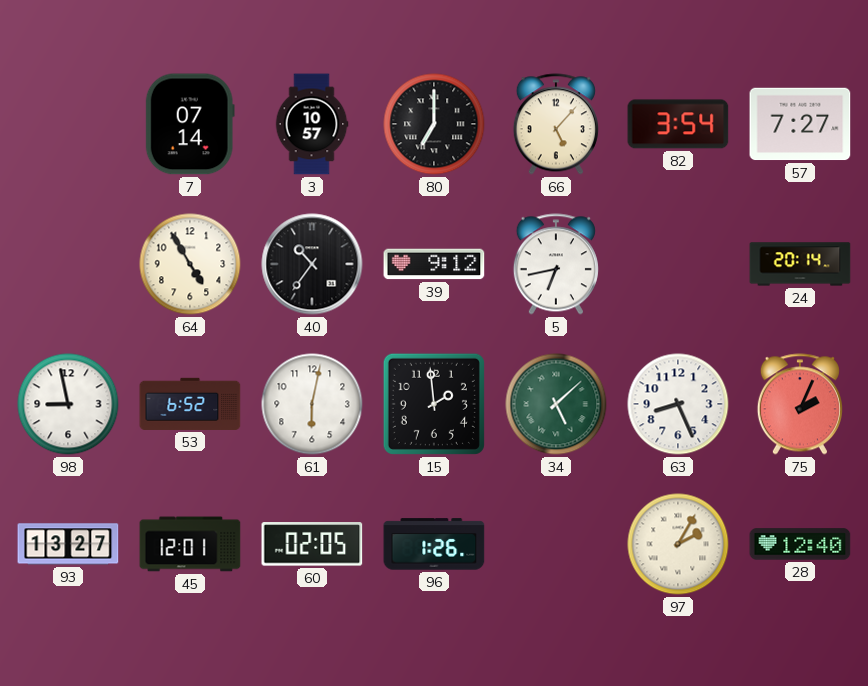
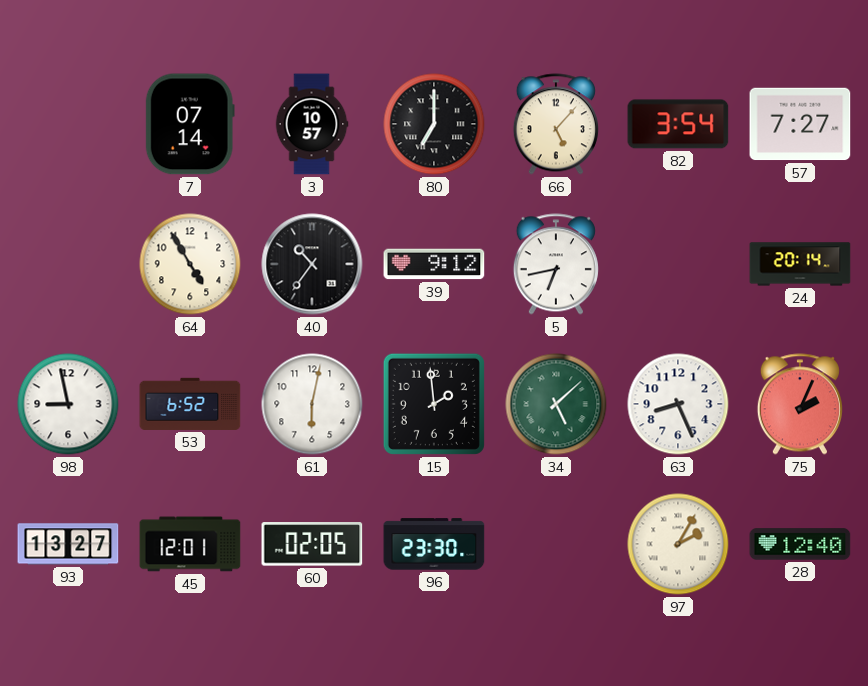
96: 1:26 -> 23:30
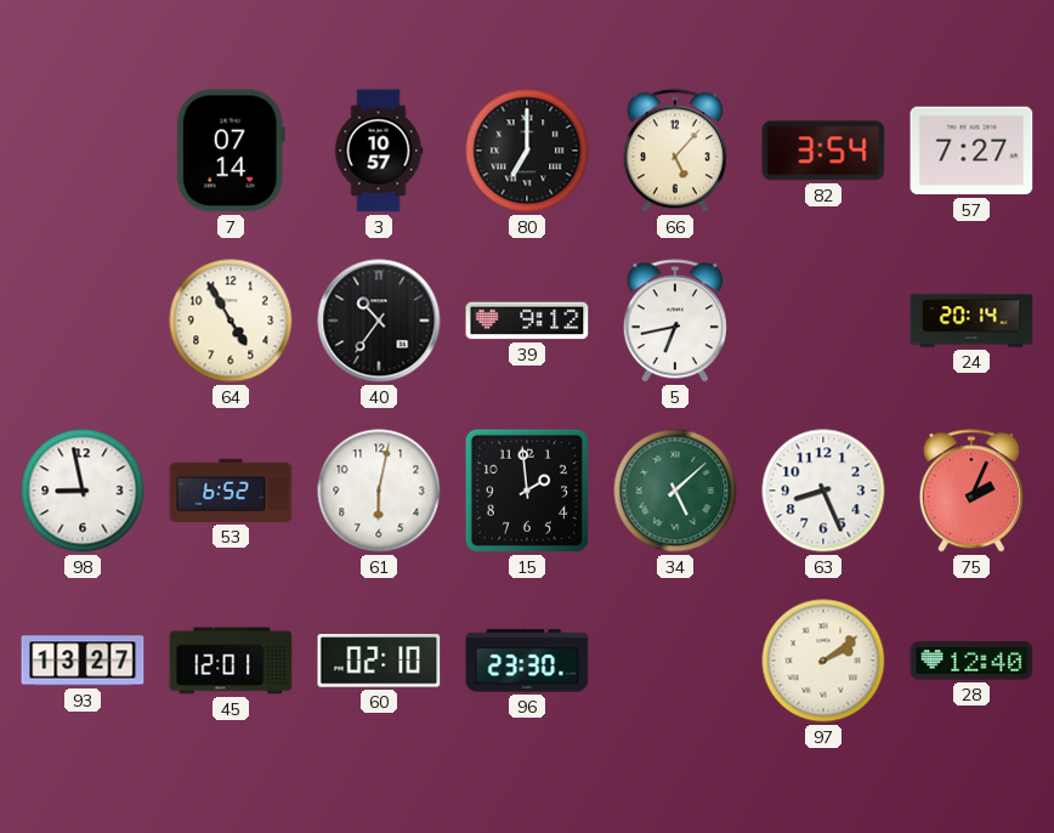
60: 02:05 -> 02:10
97: 2:05 -> 2:09
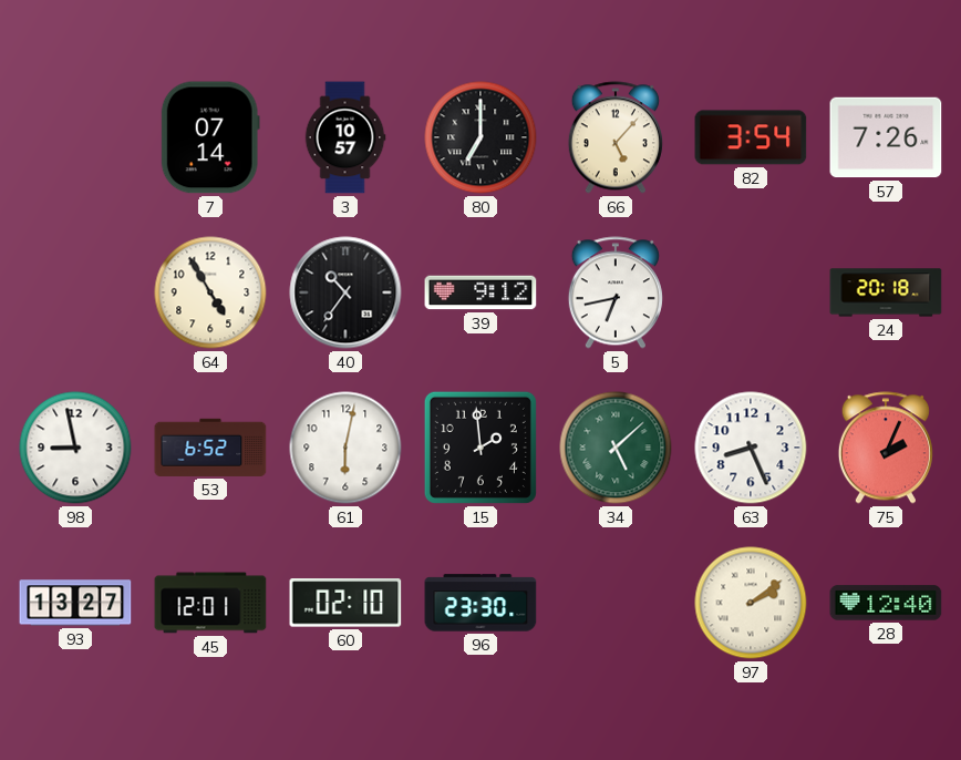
57: 7:27 -> 7:26
24: 20:14 -> 20:18
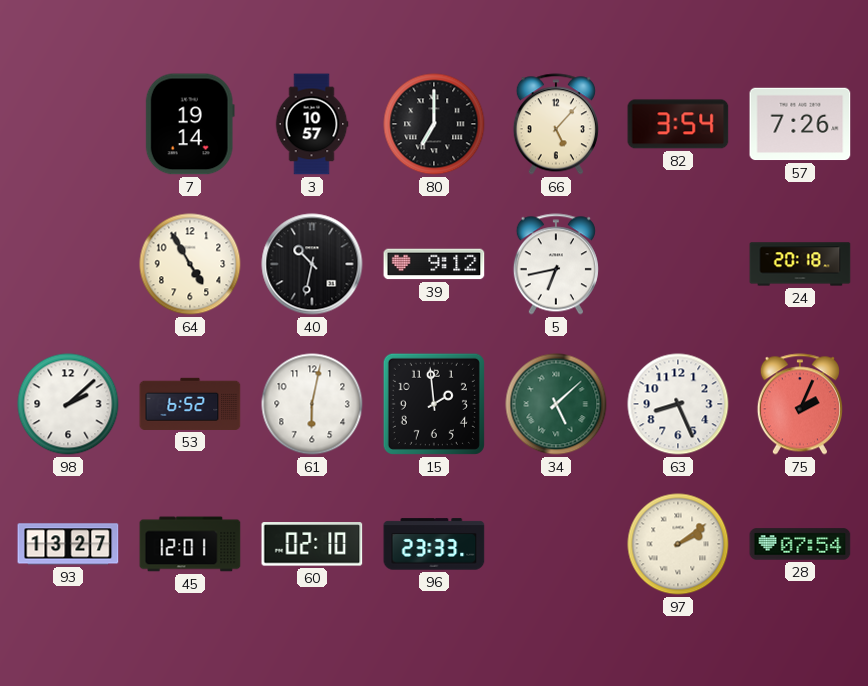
7: 07:14 -> 19:14
40: 10:36 -> 10:32
98: 8:58 -> 2:08
96: 23:30 -> 23:33
28: 12:40 -> 07:54
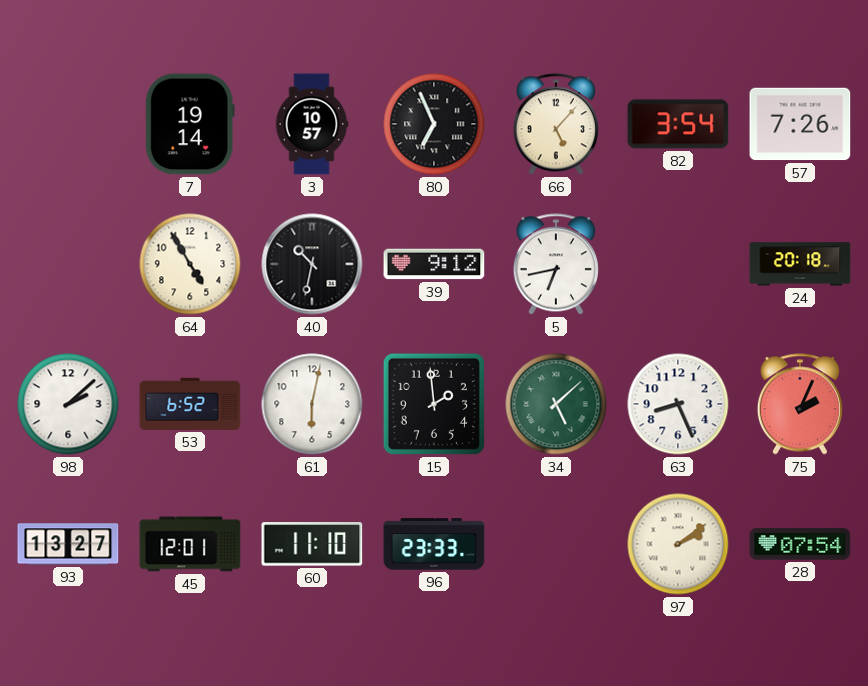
80: 7:00 -> 6:56
60: 02:10 -> 11:10
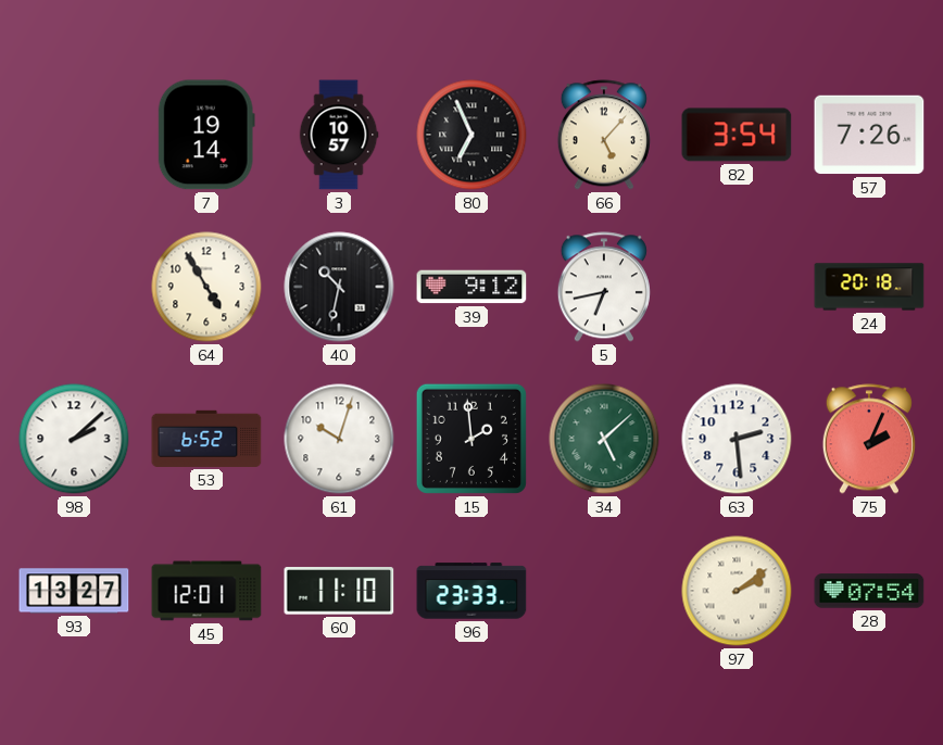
61: 6:02 -> 10:03
63: 8:26 -> 2:29
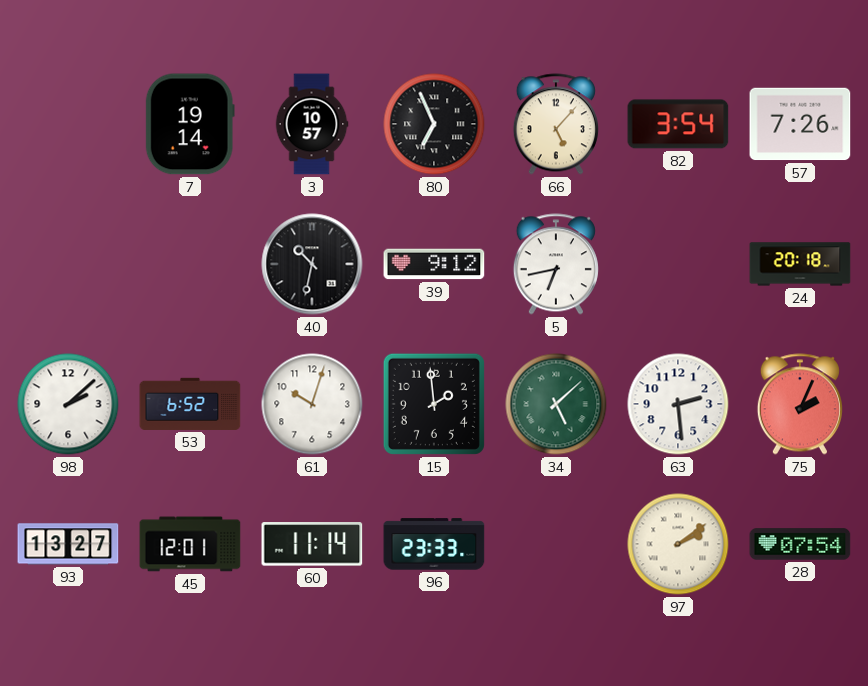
64: 4:55 -> none
60: 11:10 -> 11:14
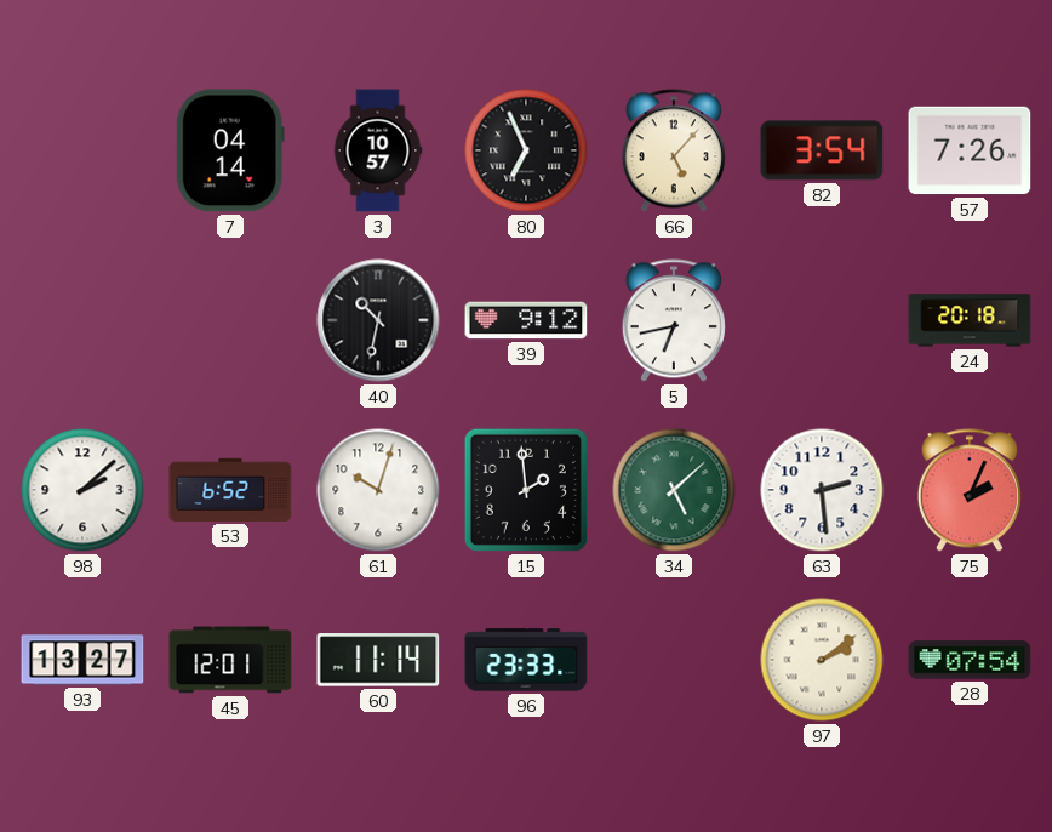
7: 19:14 -> 04:14
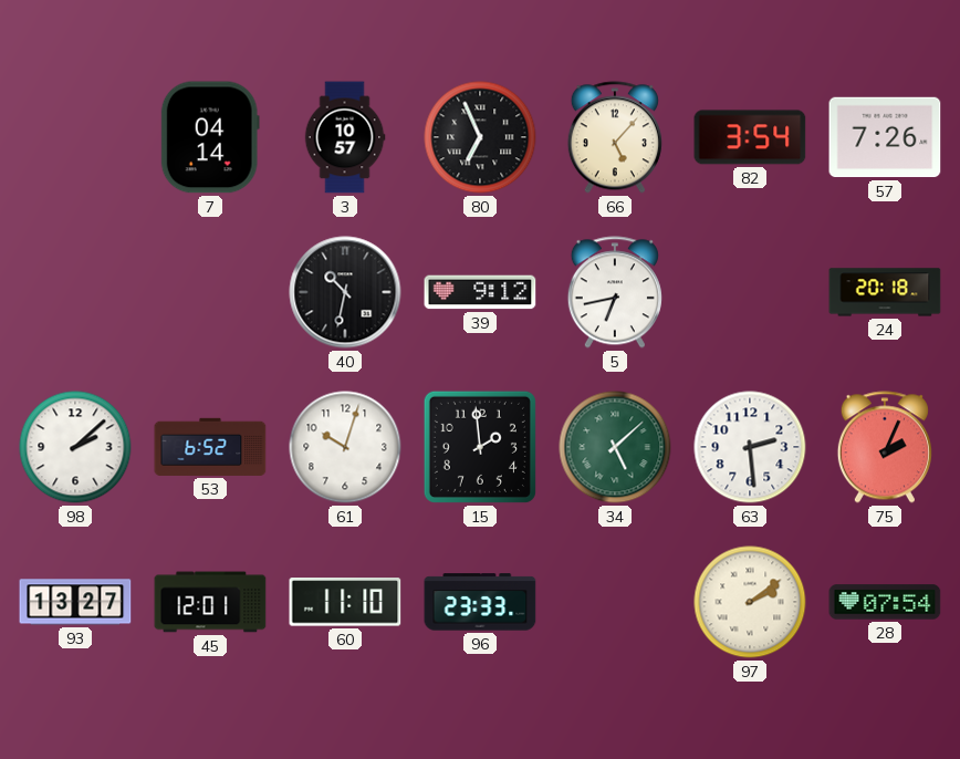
60: 11:14 -> 11:10
